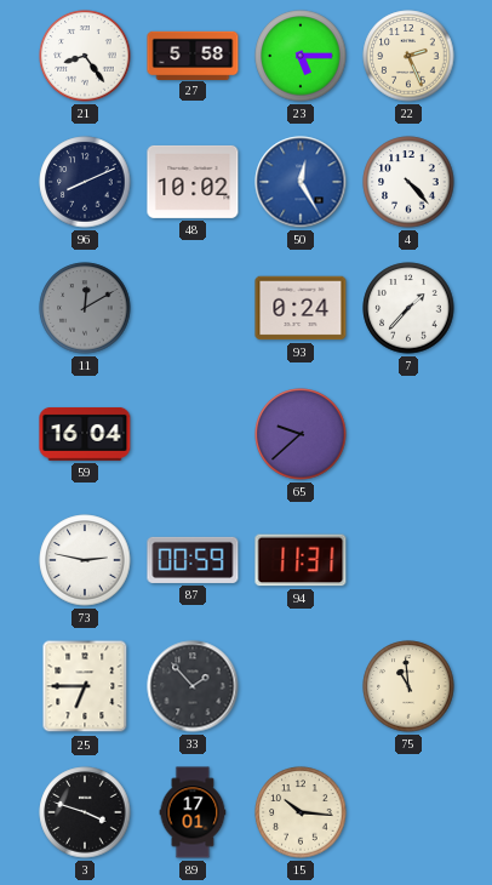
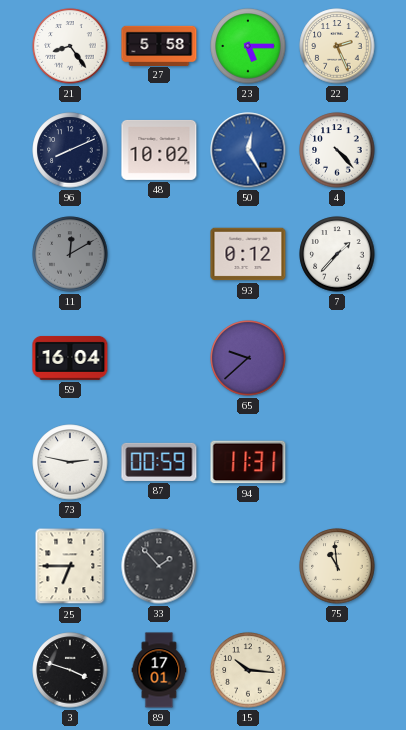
93: 0:24 -> 0:12
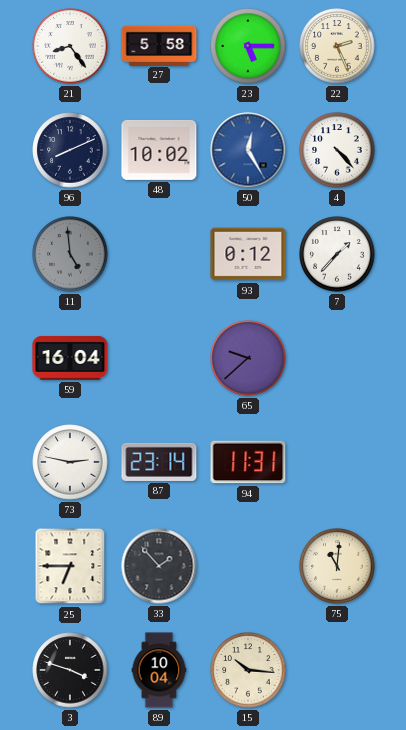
11: 12:10 -> 4:59
87: 00:59 -> 23:14
75: 10:59 -> 11:01
89: 17:01 -> 10:04
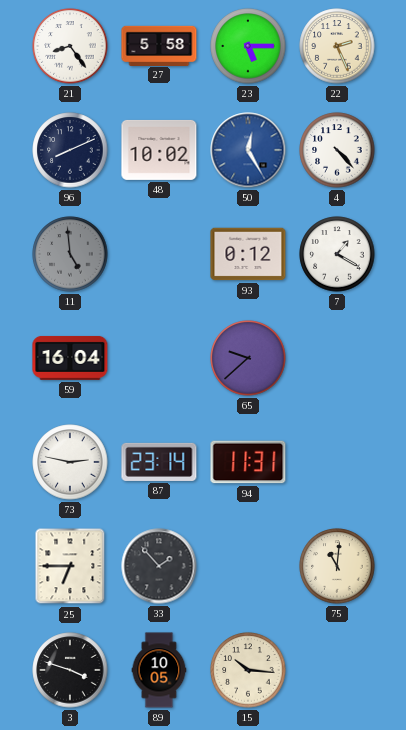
7: 1:37 -> 1:20
89: 10:04 -> 10:05
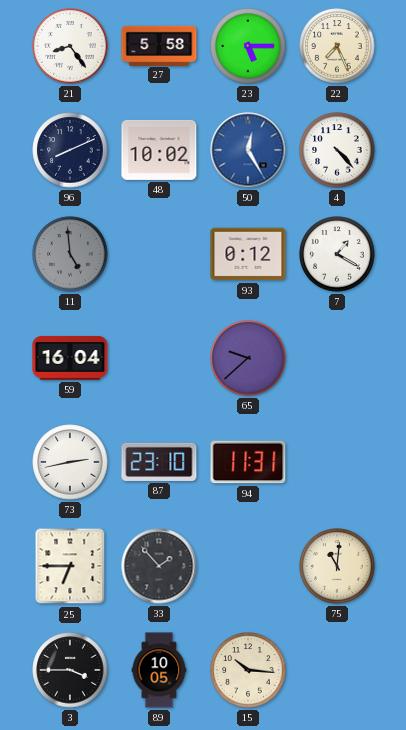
22: 2:26 -> 7:26
73: 2:47 -> 2:43
87: 23:14 -> 23:10
3: 3:48 -> 3:45
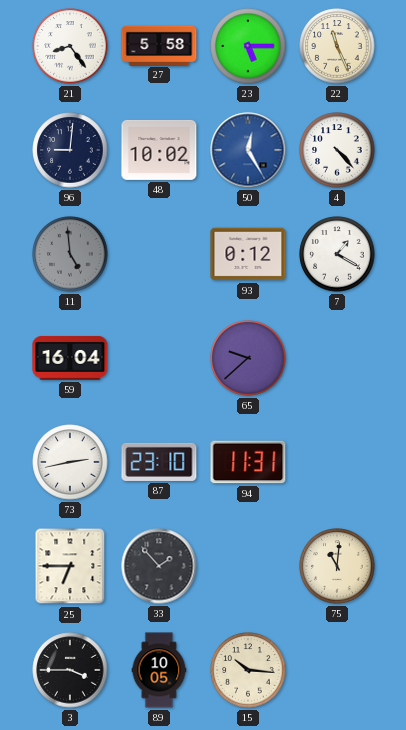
22: 7:26 -> 11:26
96: 8:11 -> 9:01
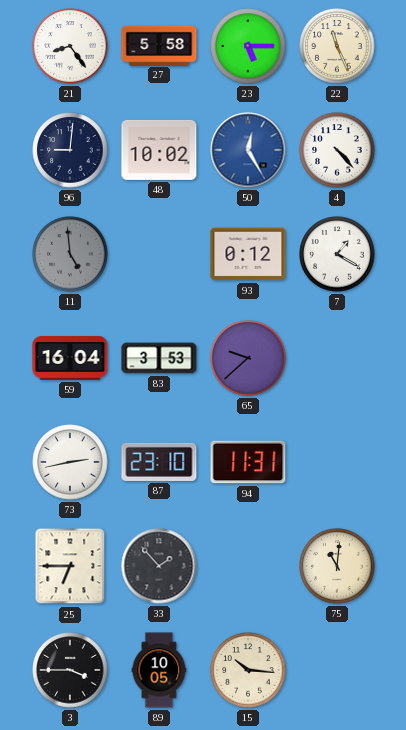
83: none -> 3:53
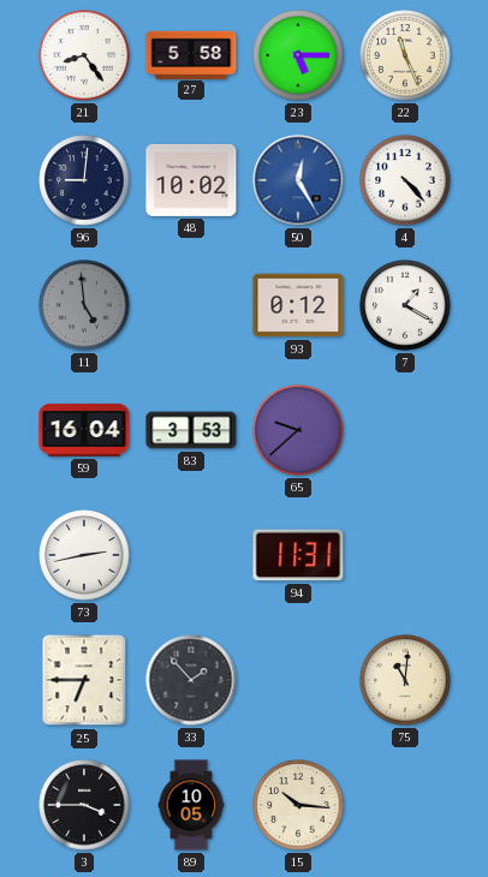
87: 23:10 -> none
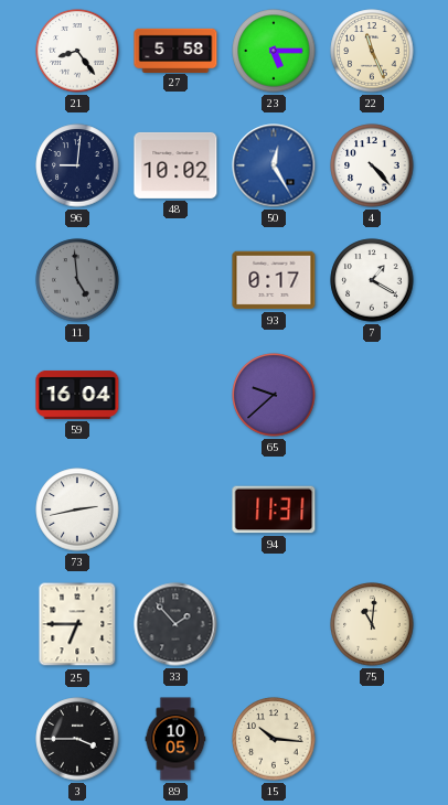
93: 0:12 -> 0:17
83: 3:53 -> none
